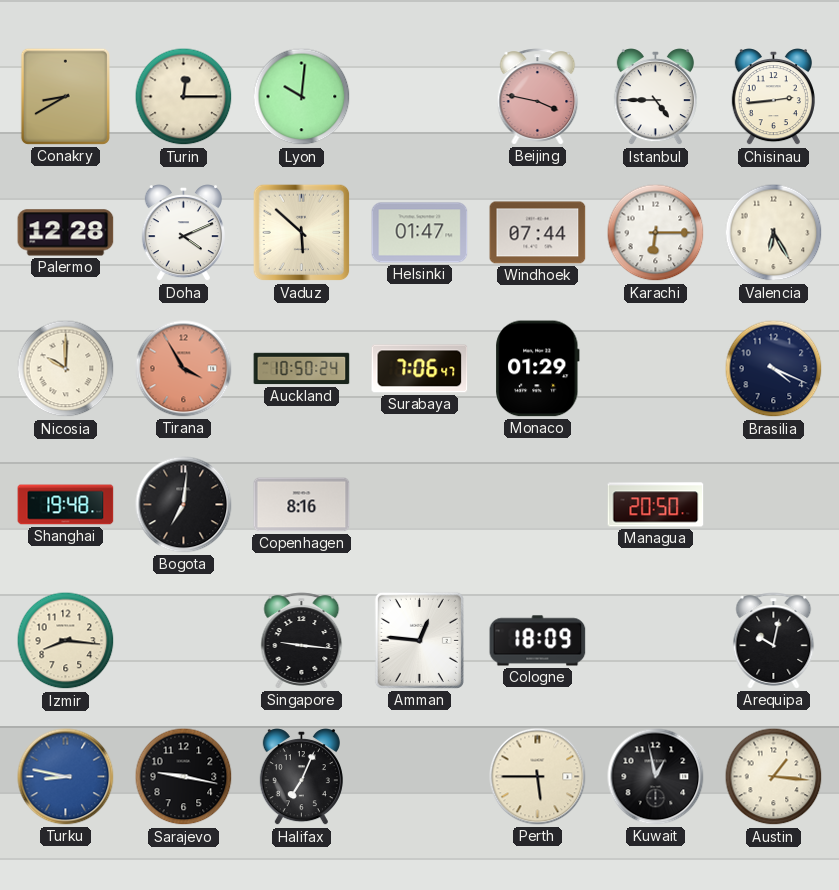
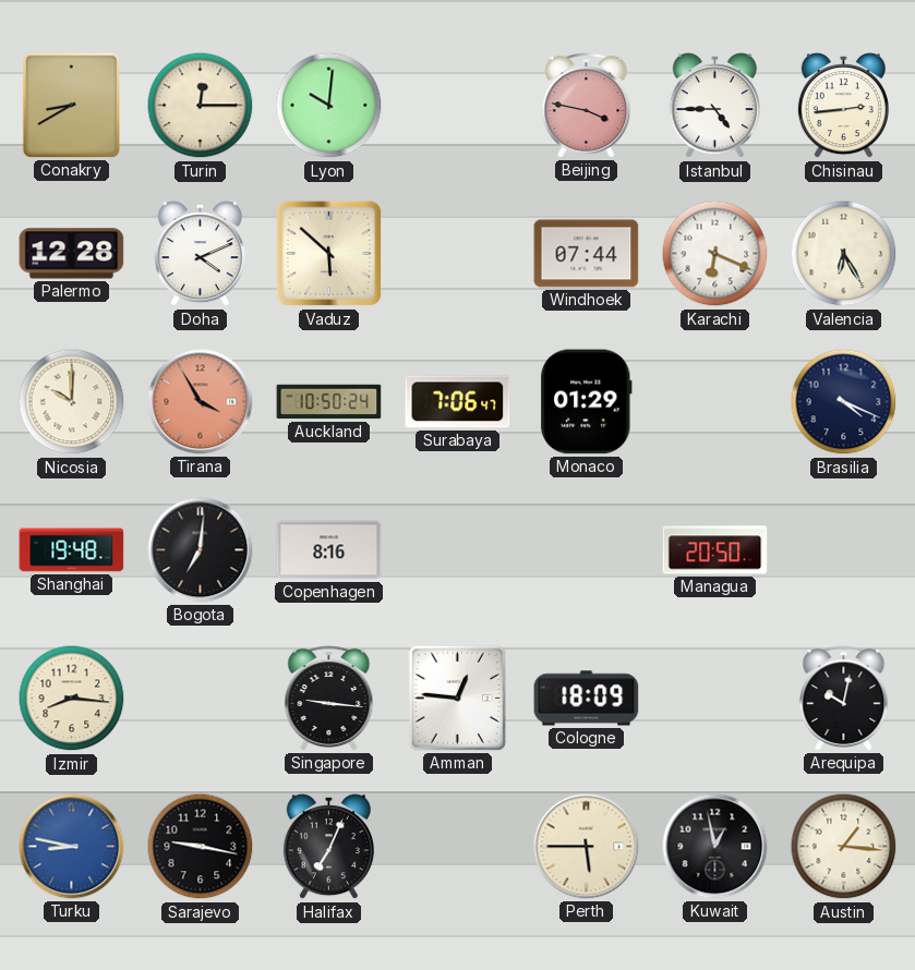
Helsinki: 01:47 -> none
Karachi: 6:15 -> 6:19
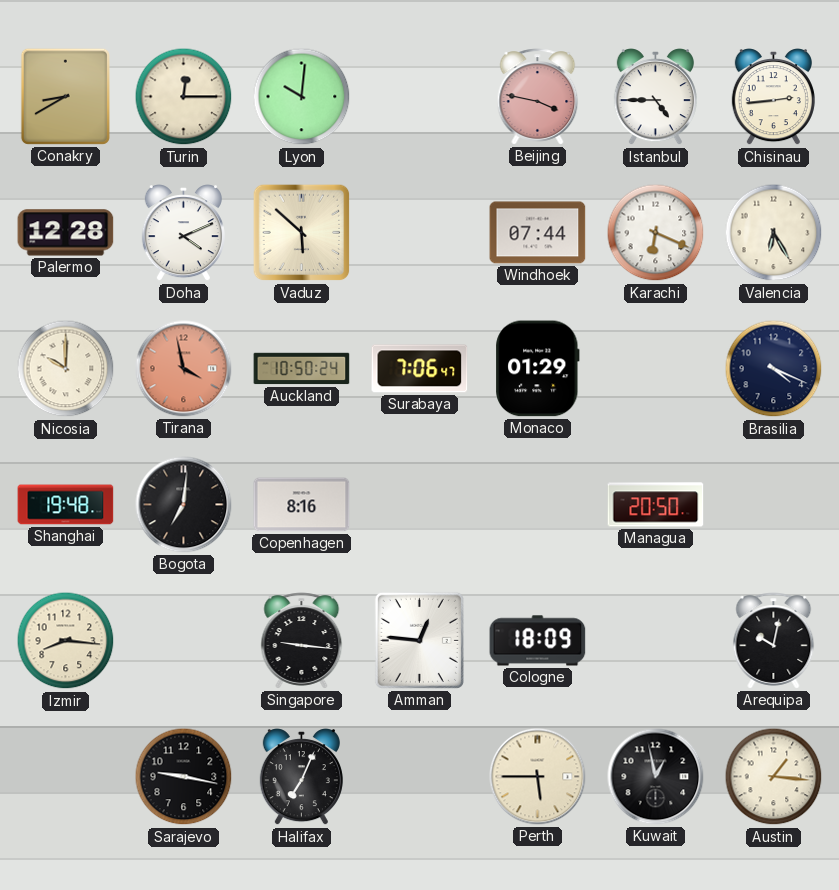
Tirana: 3:55 -> 3:58
Turku: 8:47 -> none
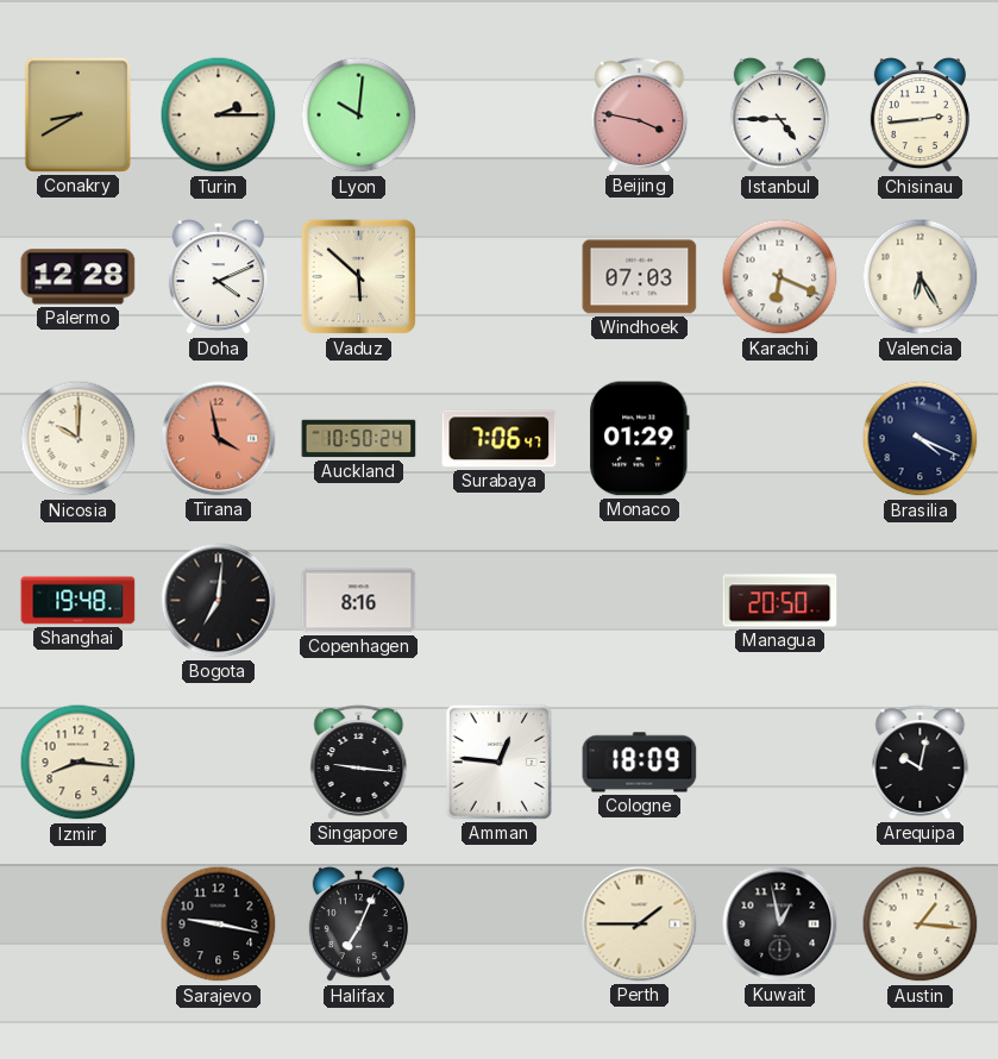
Turin: 12:15 -> 2:15
Windhoek: 07:44 -> 07:03
Perth: 5:45 -> 1:45
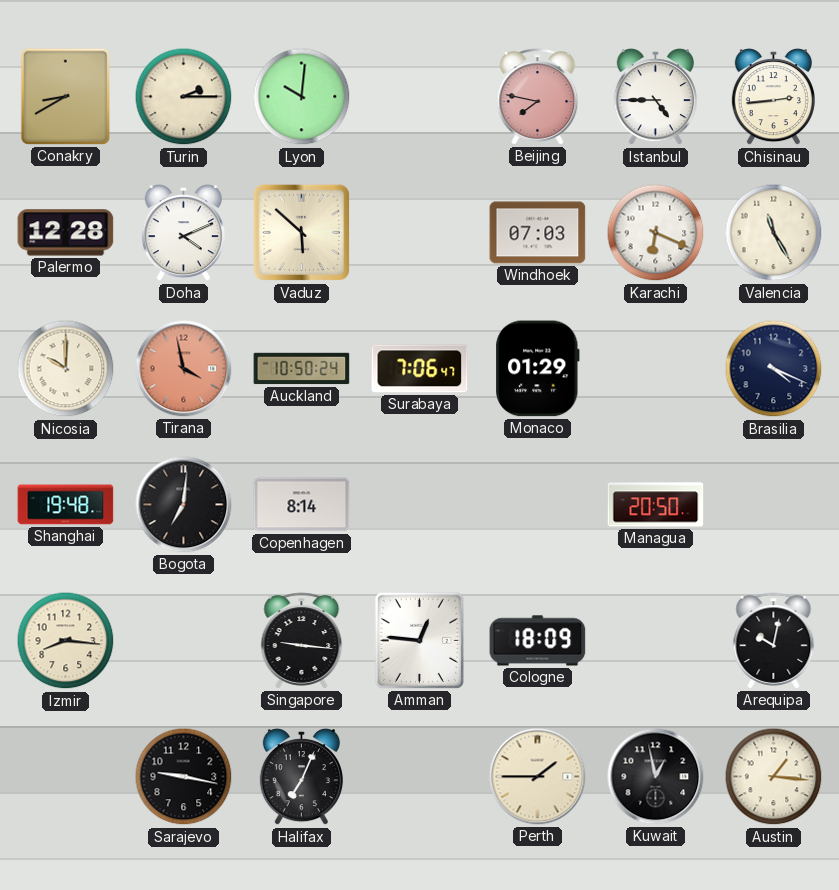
Beijing: 3:47 -> 7:47
Valencia: 6:25 -> 11:25
Copenhagen: 8:16 -> 8:14
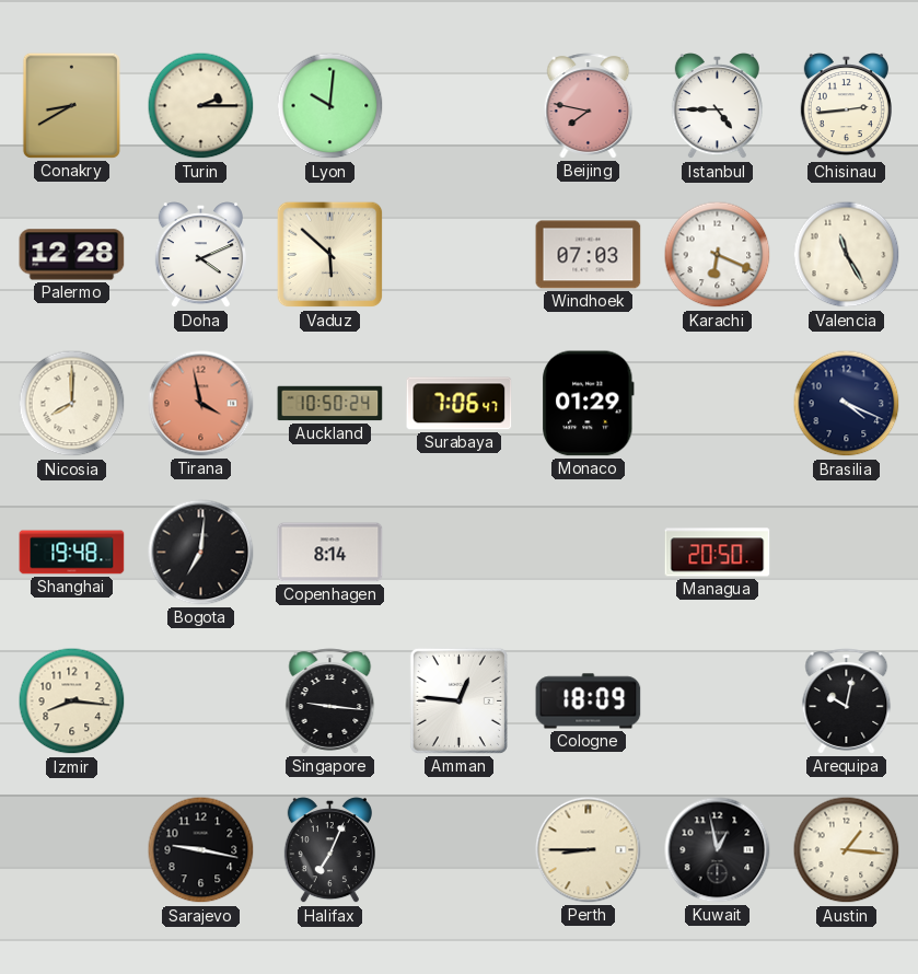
Nicosia: 10:00 -> 8:00
Perth: 1:45 -> 8:45
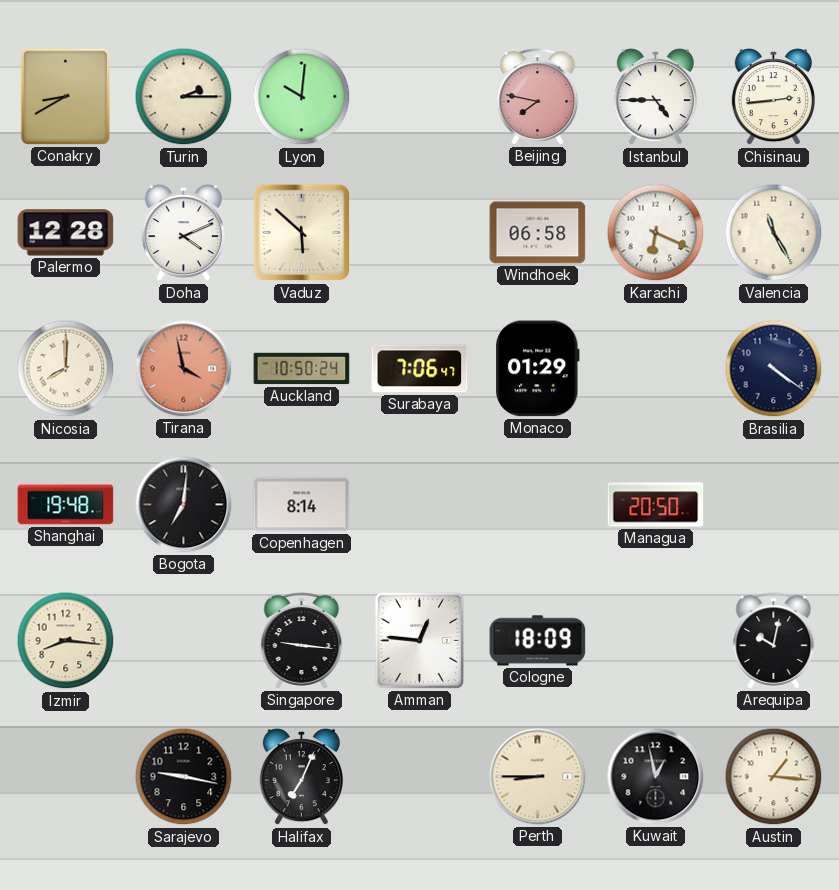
Windhoek: 07:03 -> 06:58
Brasilia: 4:19 -> 4:21
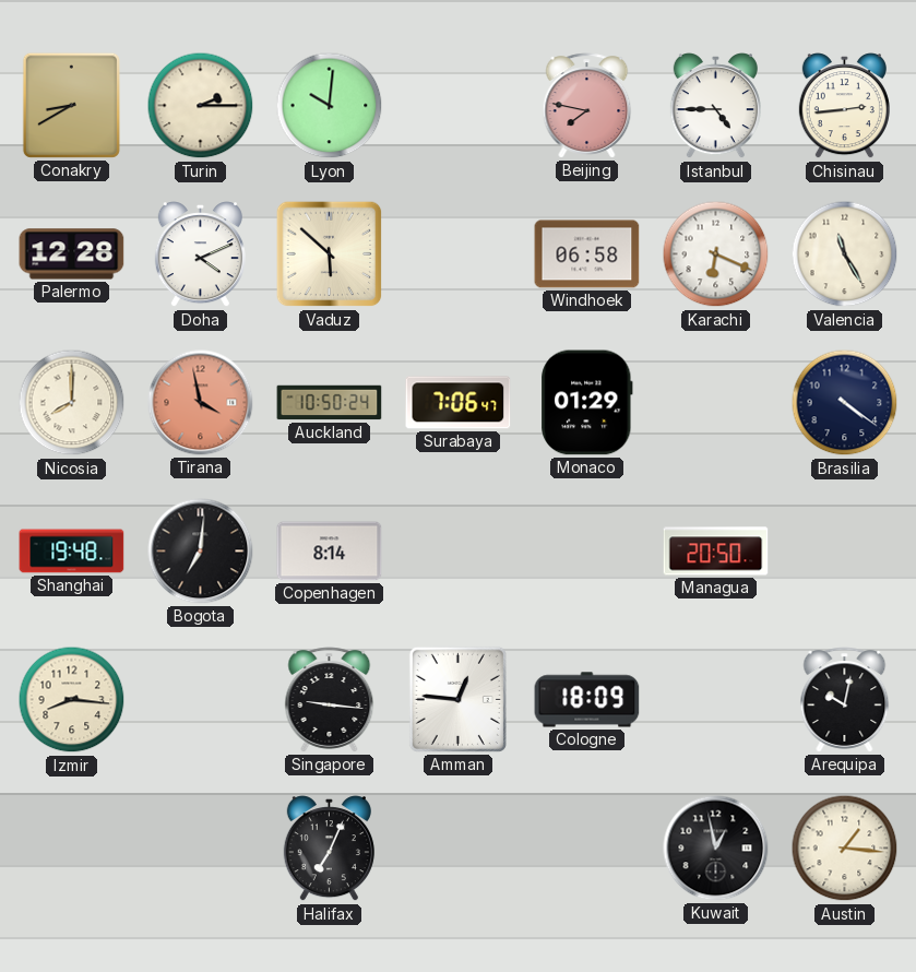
Sarajevo: 9:17 -> none
Perth: 8:45 -> none
